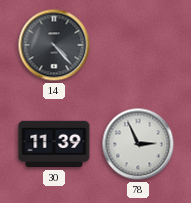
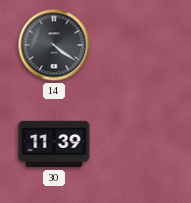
14: 4:23 -> 4:21
78: 2:56 -> none
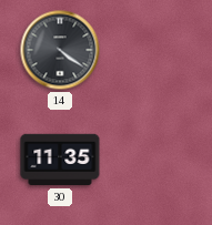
30: 11:39 -> 11:35
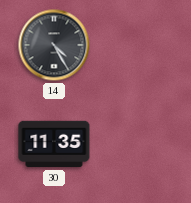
14: 4:21 -> 4:25
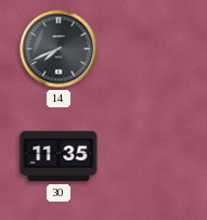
14: 4:25 -> 7:41
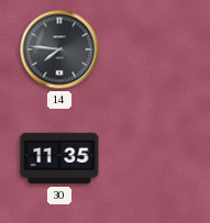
14: 7:41 -> 7:46
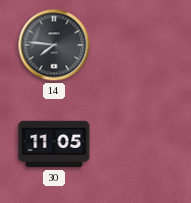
30: 11:35 -> 11:05
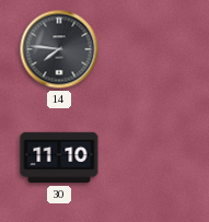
30: 11:05 -> 11:10
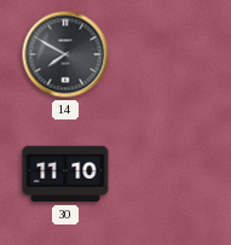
14: 7:46 -> 7:50
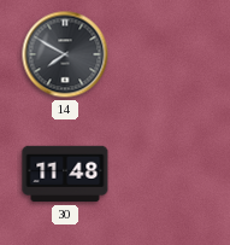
30: 11:10 -> 11:48
